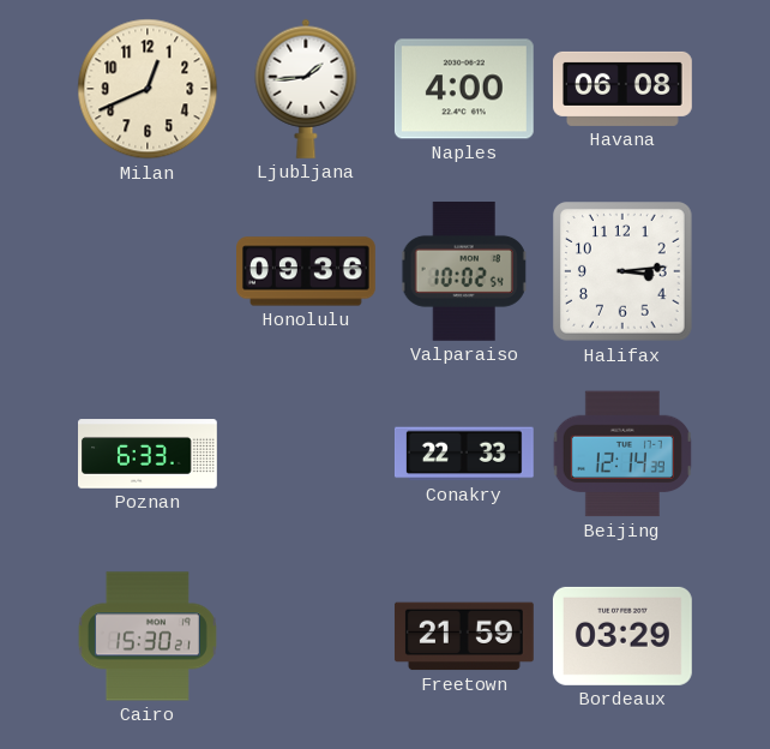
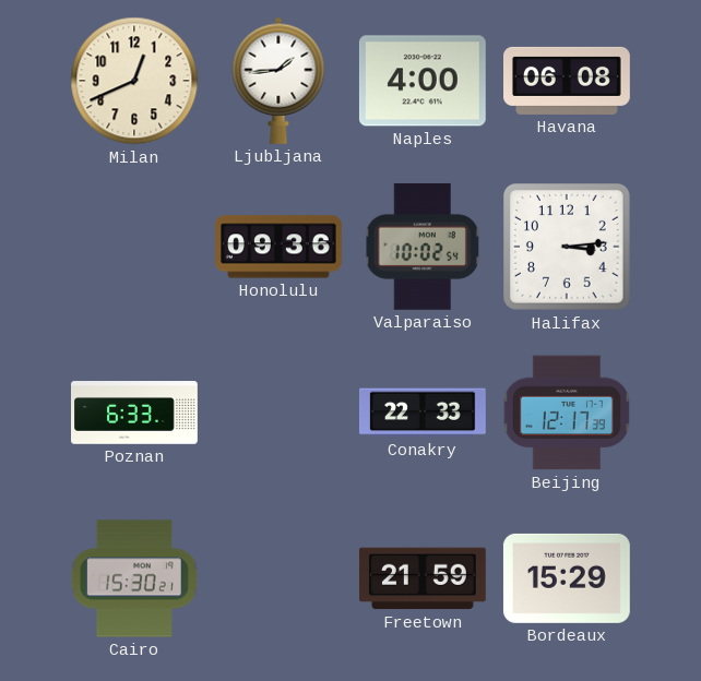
Beijing: 12:14 -> 12:17
Bordeaux: 03:29 -> 15:29
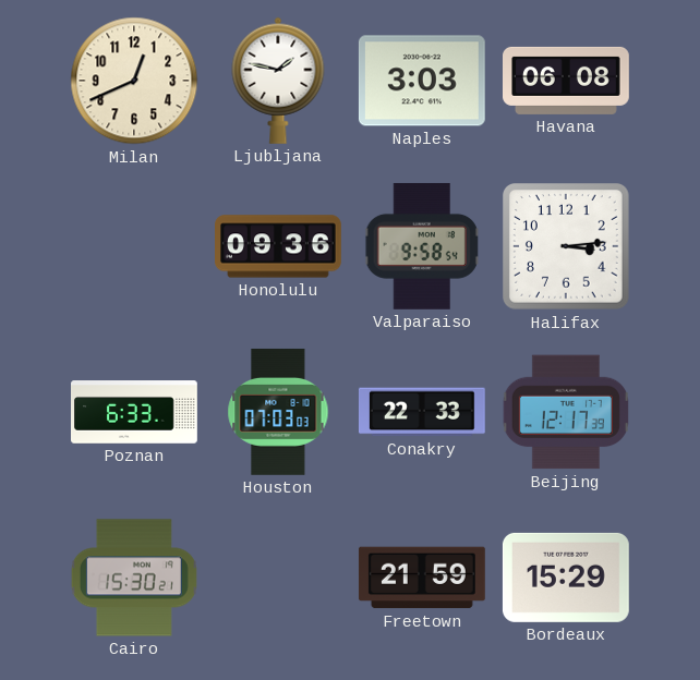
Ljubljana: 1:44 -> 1:47
Naples: 4:00 -> 3:03
Valparaiso: 10:02 -> 9:58
Houston: none -> 07:03
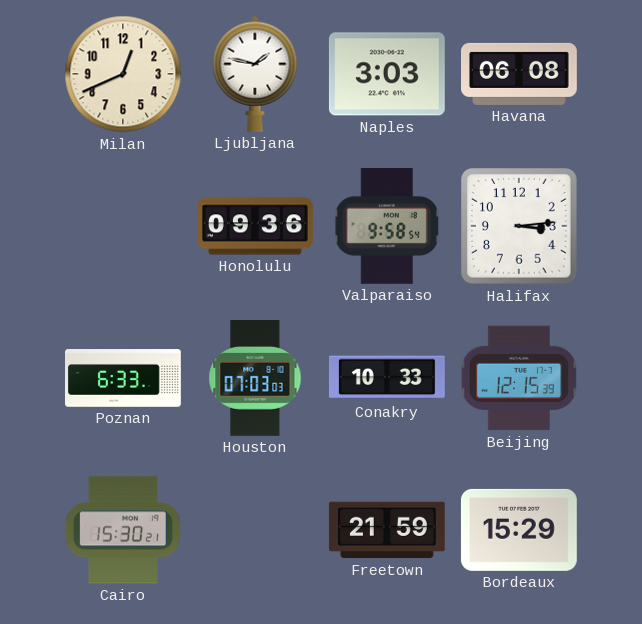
Conakry: 22:33 -> 10:33
Beijing: 12:17 -> 12:15
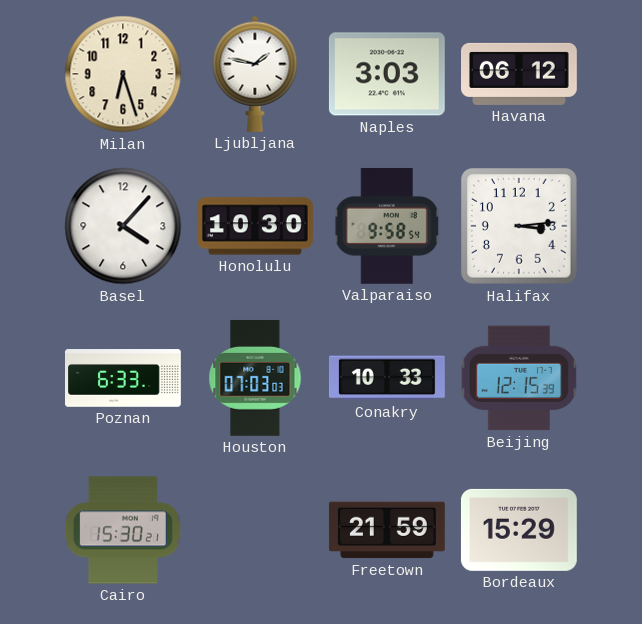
Milan: 12:41 -> 6:27
Havana: 06:08 -> 06:12
Basel: none -> 4:07
Honolulu: 09:36 -> 10:30
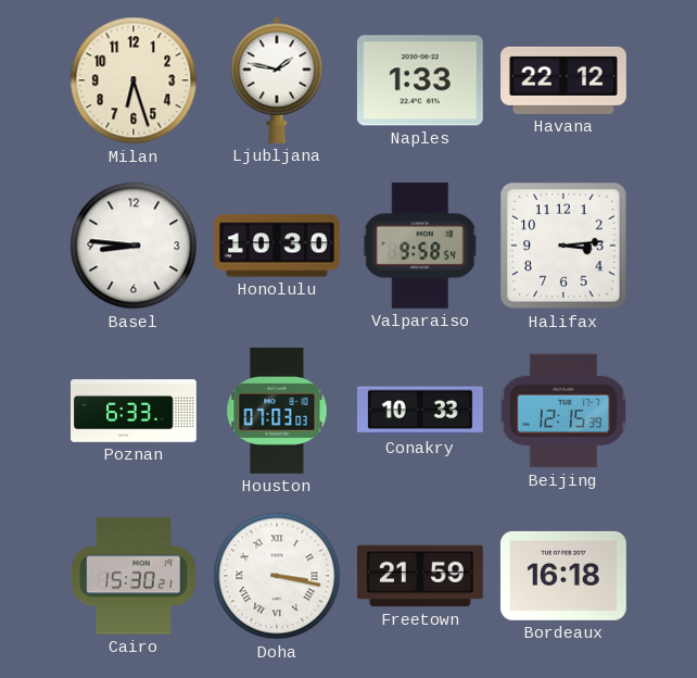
Naples: 3:03 -> 1:33
Havana: 06:12 -> 22:12
Basel: 4:07 -> 8:46
Doha: none -> 3:17
Bordeaux: 15:29 -> 16:18
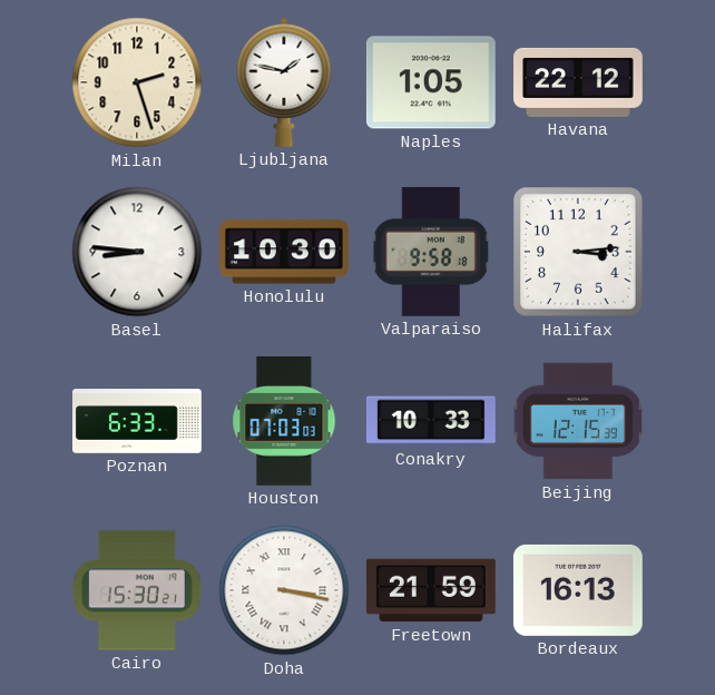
Milan: 6:27 -> 2:27
Naples: 1:33 -> 1:05
Valparaiso: 9:58:54 -> 9:58:18
Bordeaux: 16:18 -> 16:13
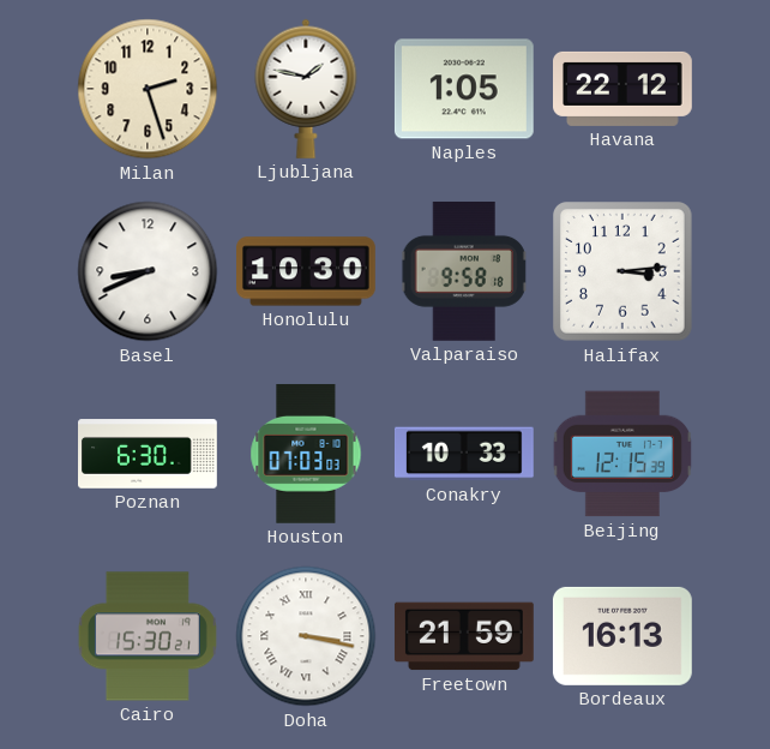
Basel: 8:46 -> 8:41
Poznan: 6:33 -> 6:30
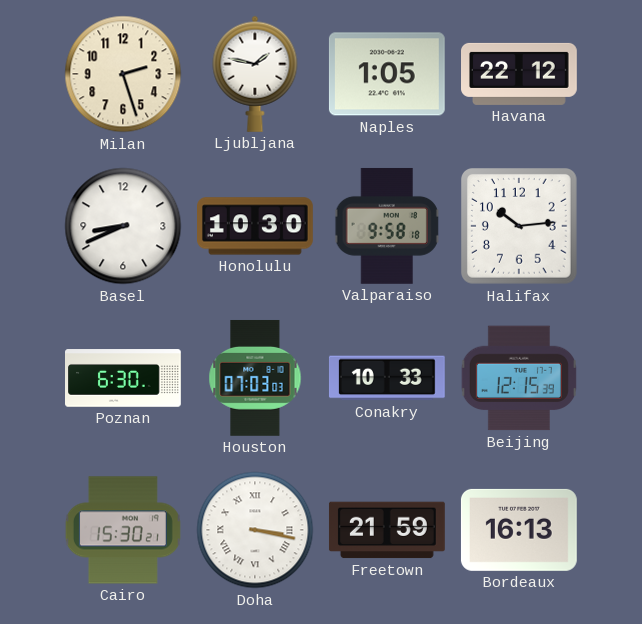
Halifax: 3:14 -> 10:14
